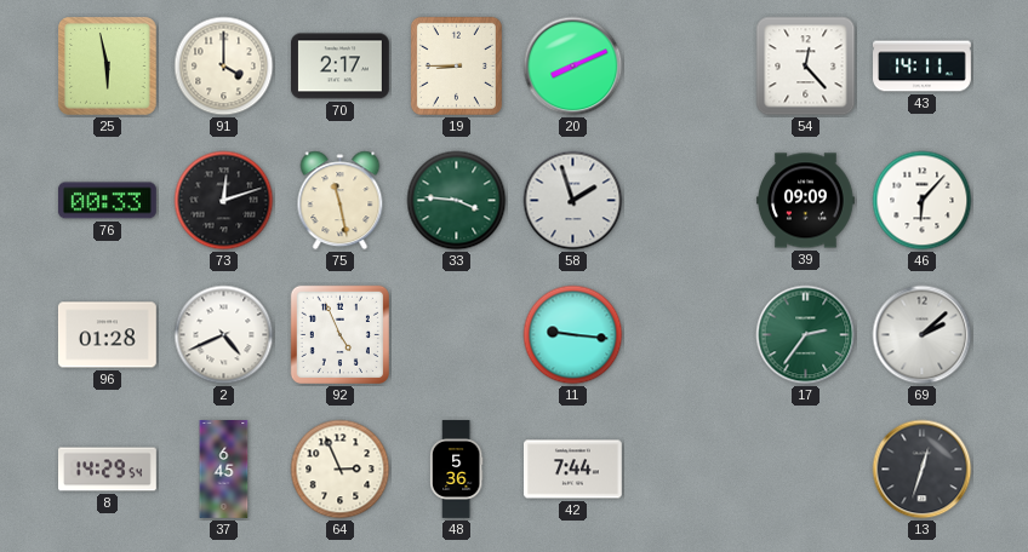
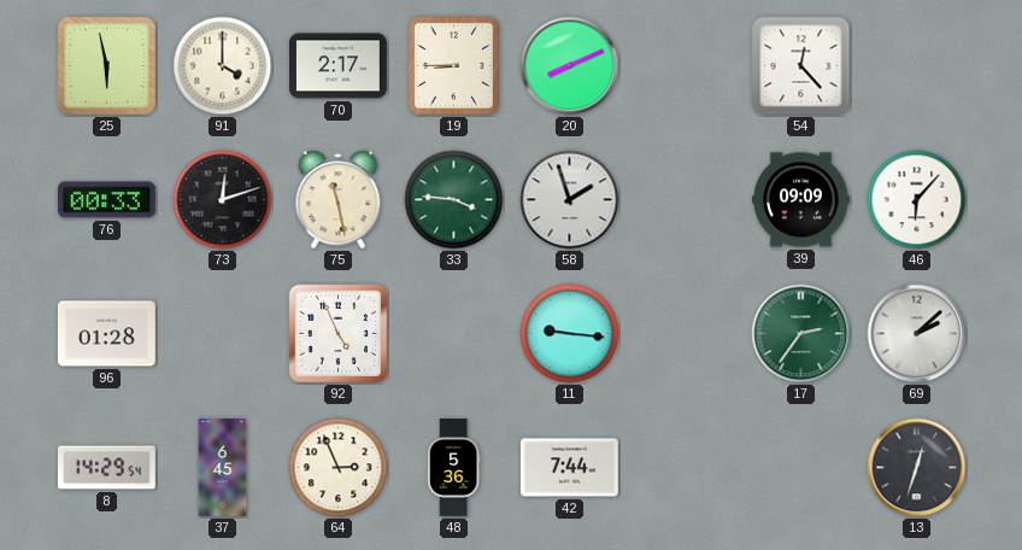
43: 14:11 -> none
2: 4:41 -> none
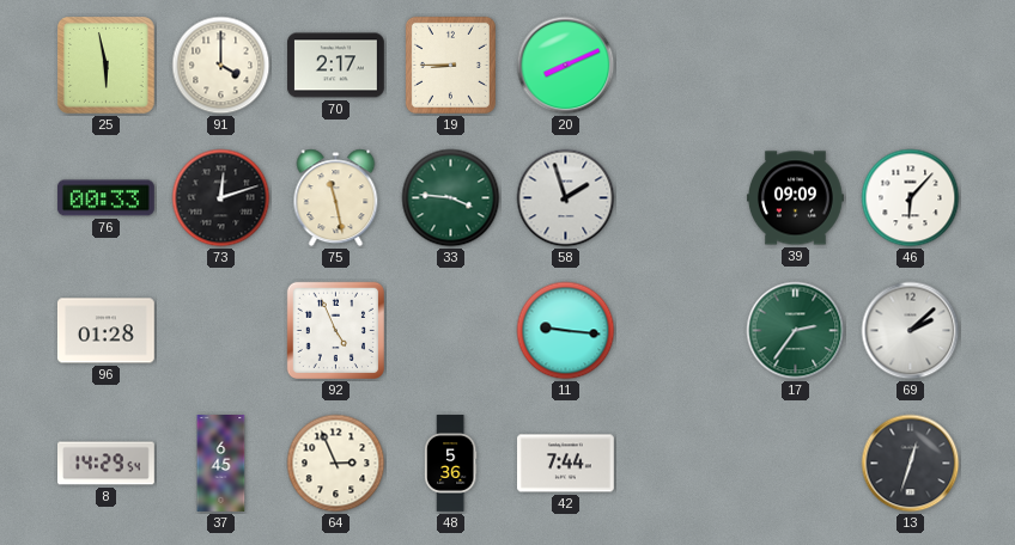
54: 12:23 -> none
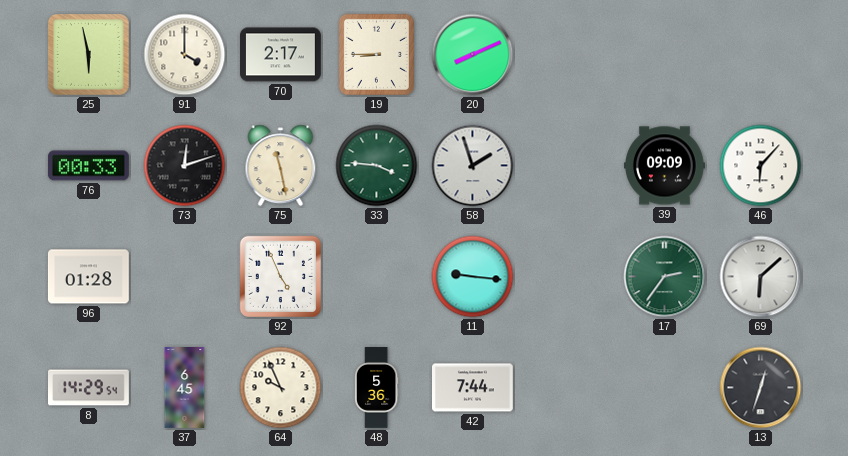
69: 2:08 -> 6:08
64: 2:56 -> 9:56
